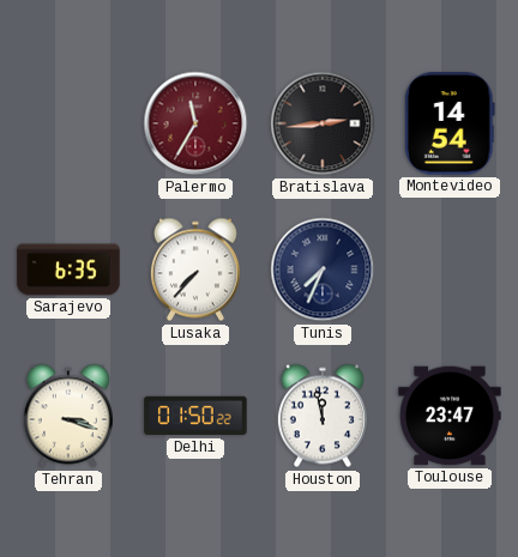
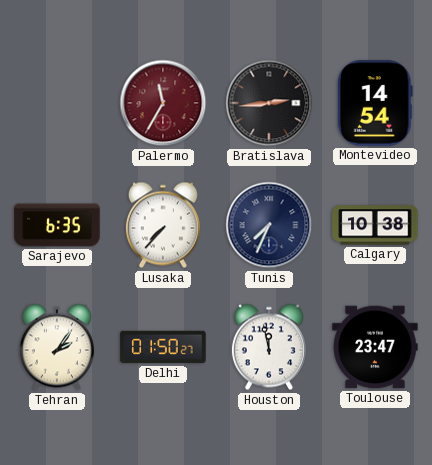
Calgary: none -> 10:38
Tehran: 3:18 -> 2:06
Delhi: 01:50:22 -> 01:50:27
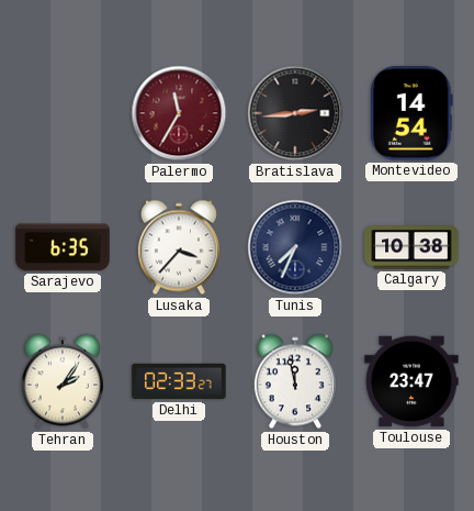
Lusaka: 7:37 -> 3:37
Delhi: 01:50 -> 02:33
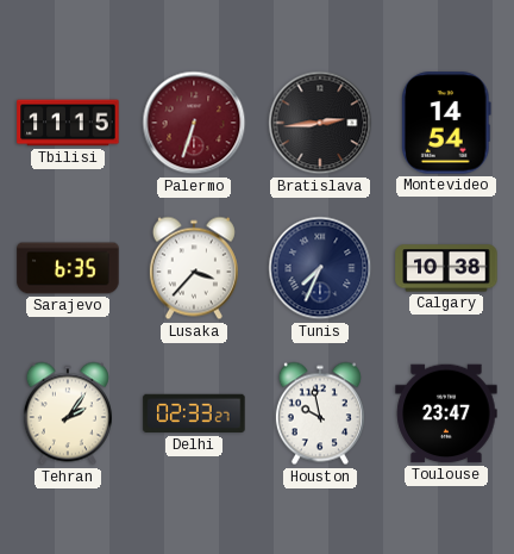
Tbilisi: none -> 11:15
Palermo: 11:35 -> 6:33
Houston: 11:58 -> 9:58
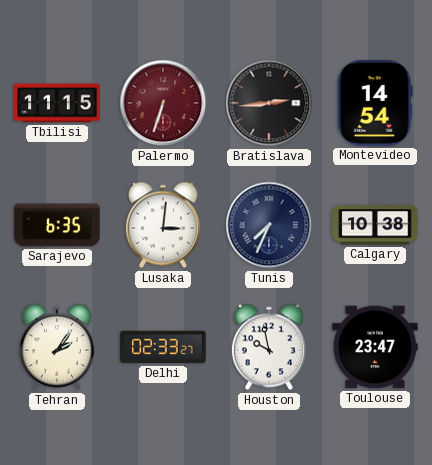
Lusaka: 3:37 -> 3:01
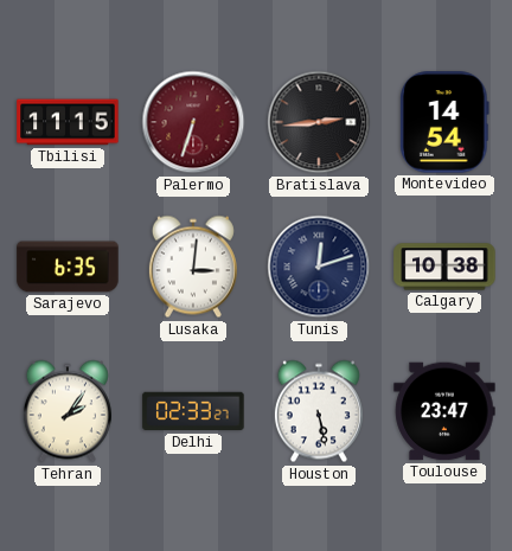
Tunis: 7:34 -> 12:12
Houston: 9:58 -> 5:28
